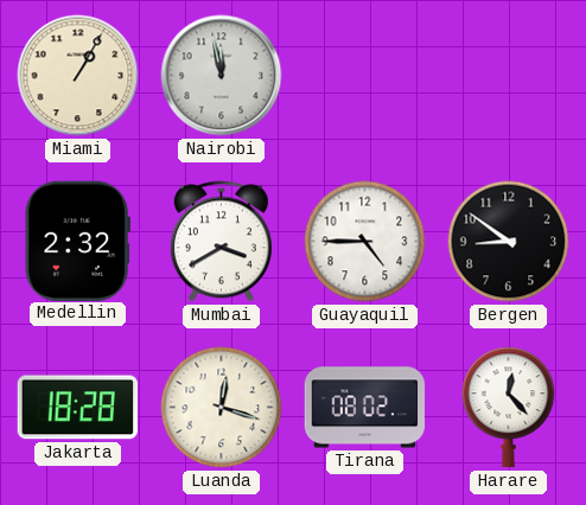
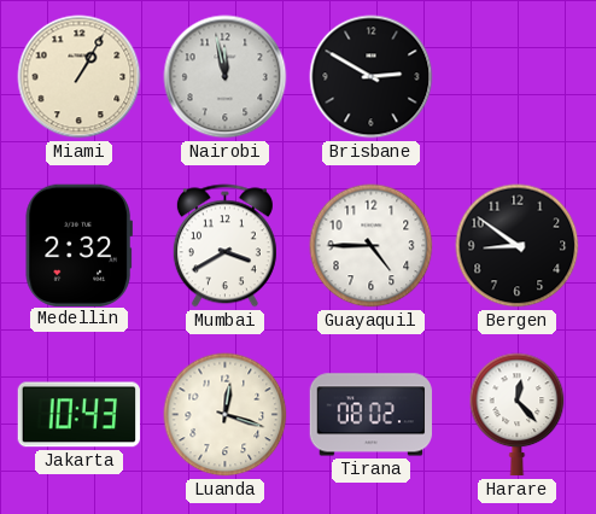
Brisbane: none -> 2:50
Jakarta: 18:28 -> 10:43
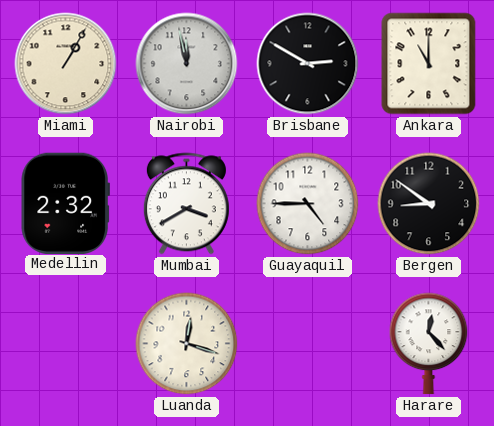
Ankara: none -> 11:00
Jakarta: 10:43 -> none
Tirana: 08:02 -> none
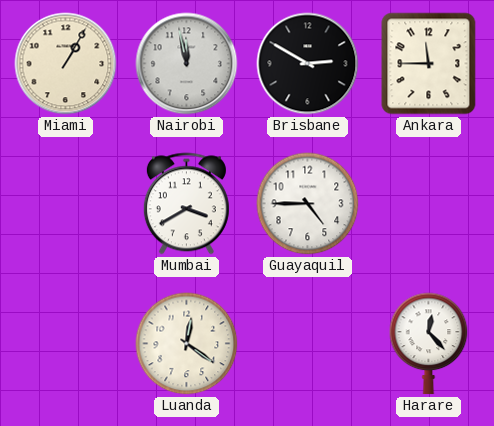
Ankara: 11:00 -> 11:45
Medellin: 2:32 -> none
Bergen: 8:51 -> none
Luanda: 12:18 -> 12:21
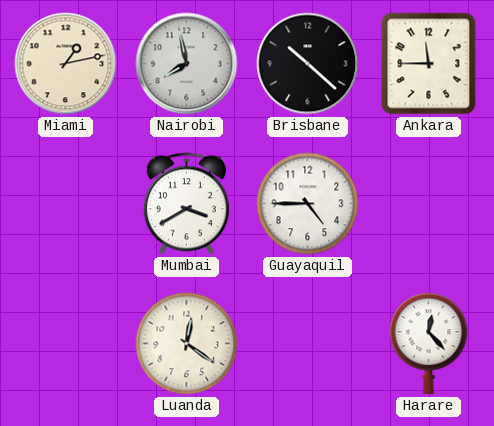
Miami: 1:05 -> 1:13
Nairobi: 11:58 -> 7:58
Brisbane: 2:50 -> 10:22
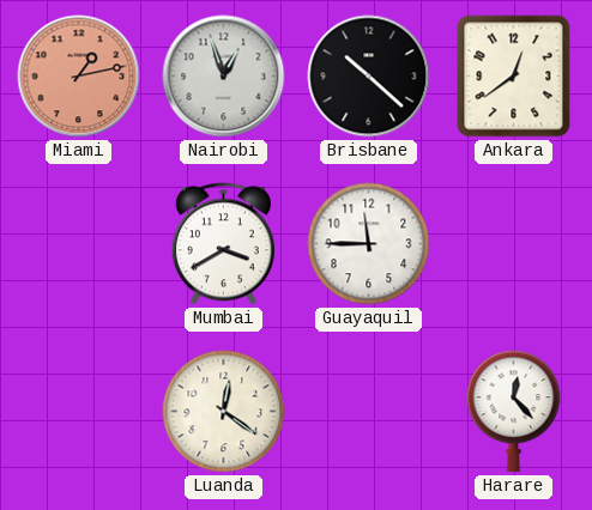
Miami dial: cream -> salmon
Nairobi: 7:58 -> 12:57
Ankara: 11:45 -> 12:39
Guayaquil: 4:45 -> 11:45
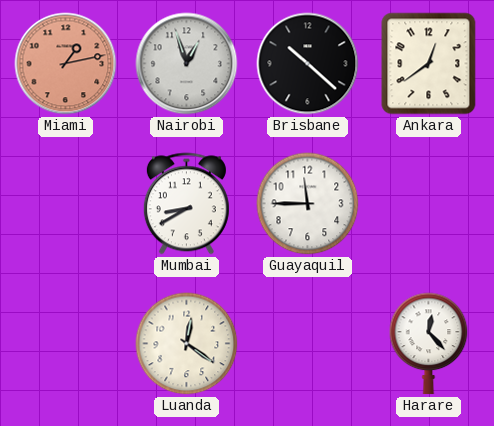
Mumbai: 3:40 -> 8:40
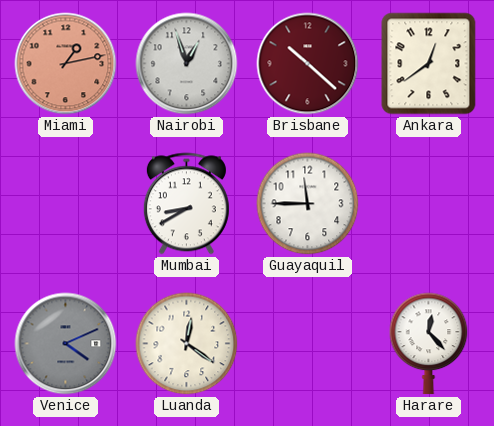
Brisbane dial: black -> burgundy
Venice: none -> 4:11
